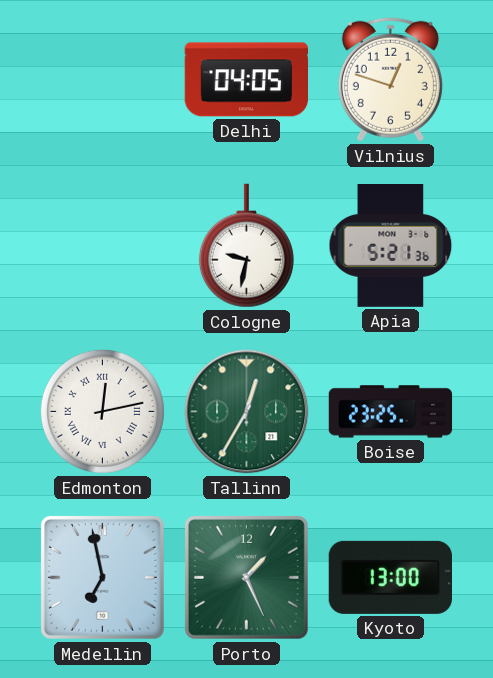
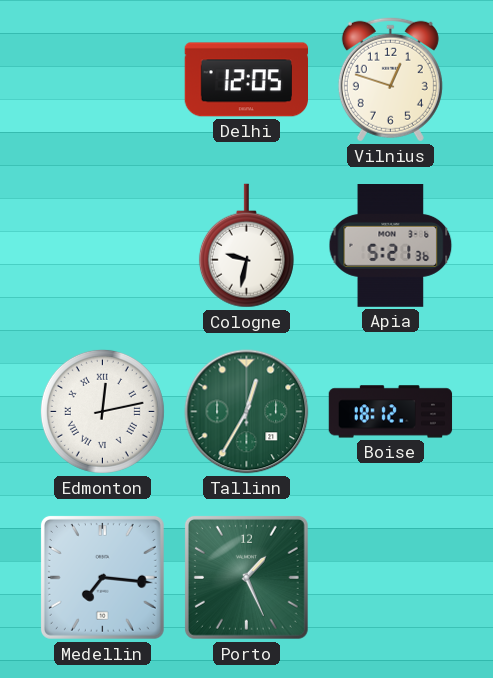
Delhi: 04:05 -> 12:05
Boise: 23:25 -> 18:12
Medellin: 6:58 -> 7:16
Kyoto: 13:00 -> none
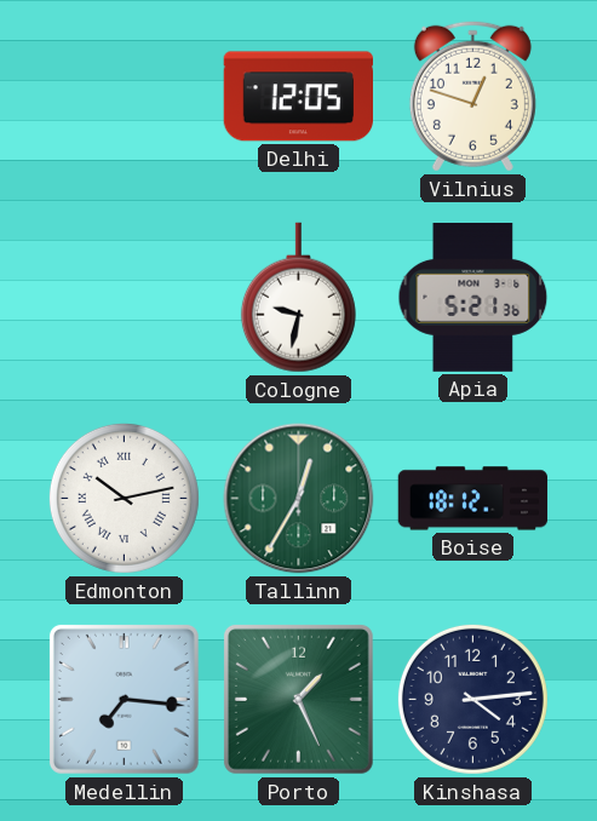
Edmonton: 12:13 -> 10:13
Kinshasa: none -> 4:14
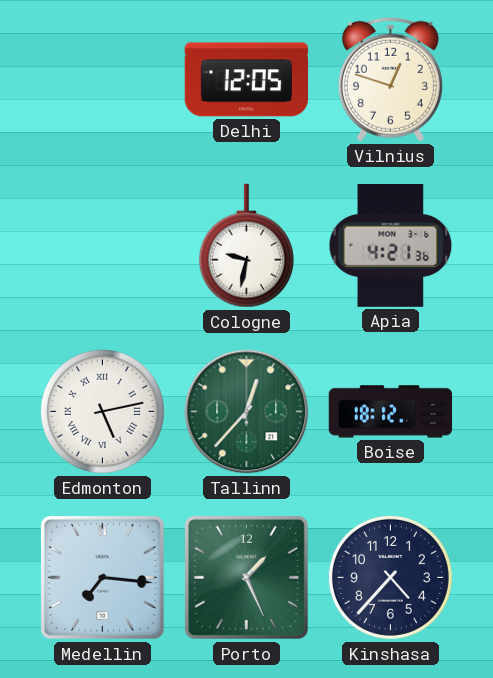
Apia: 5:21 -> 4:21
Edmonton: 10:13 -> 5:13
Tallinn: 12:35 -> 12:37
Kinshasa: 4:14 -> 4:37
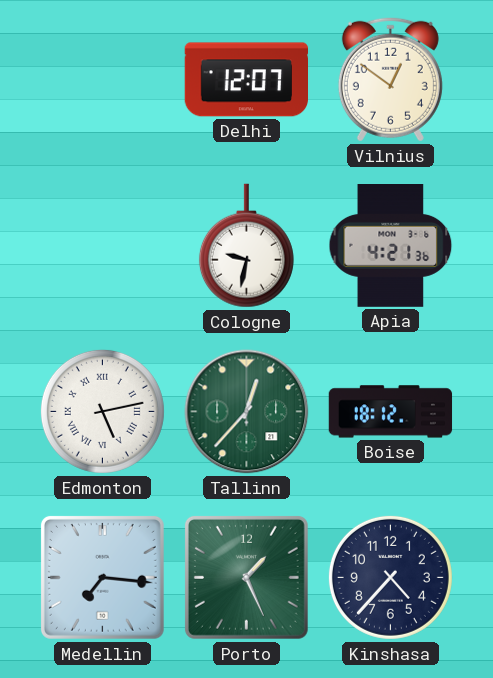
Delhi: 12:05 -> 12:07
Vilnius: 12:48 -> 12:51
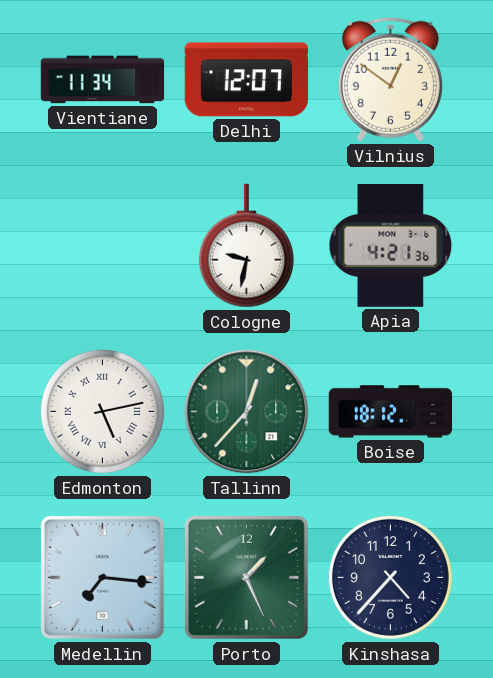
Vientiane: none -> 11:34
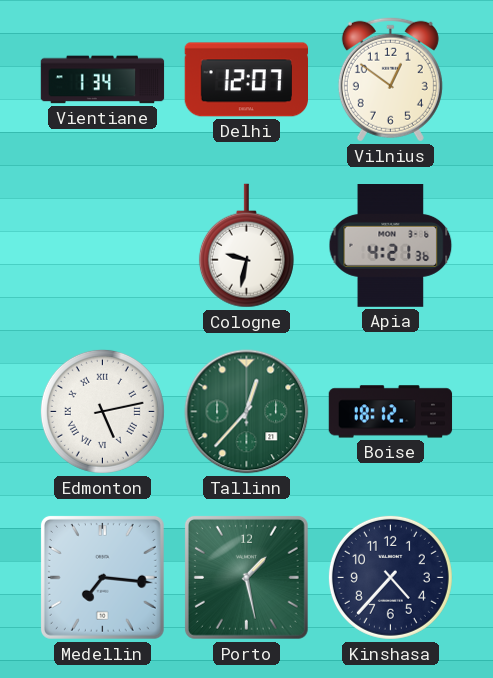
Vientiane: 11:34 -> 1:34
Porto: 1:26 -> 1:28
